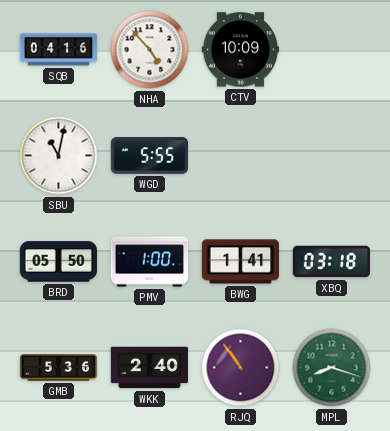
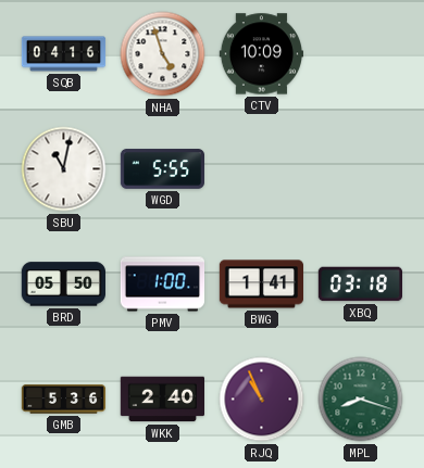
NHA: 4:53 -> 4:57
RJQ: 10:54 -> 10:56
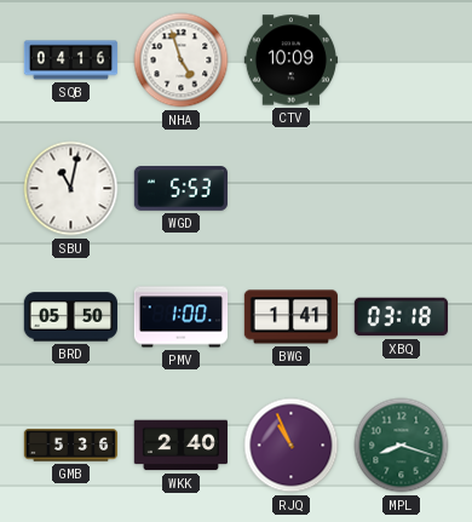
WGD: 5:55 -> 5:53
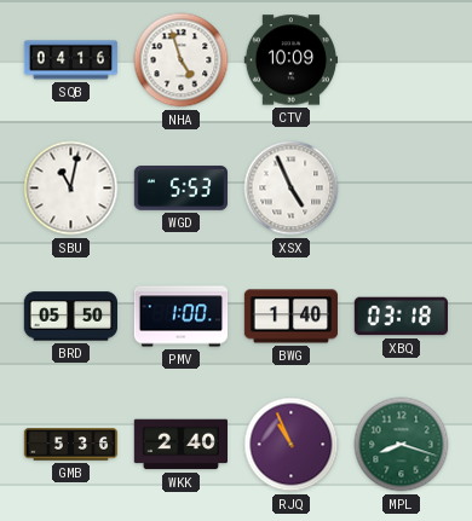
XSX: none -> 4:56
BWG: 1:41 -> 1:40
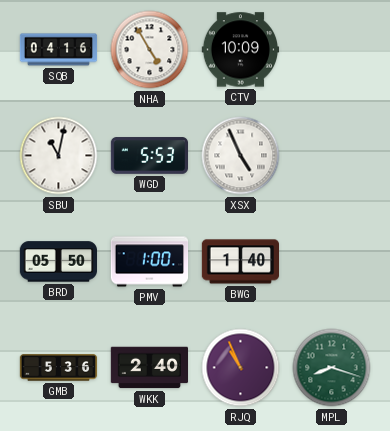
NHA: 4:57 -> 4:55
XBQ: 03:18 -> none
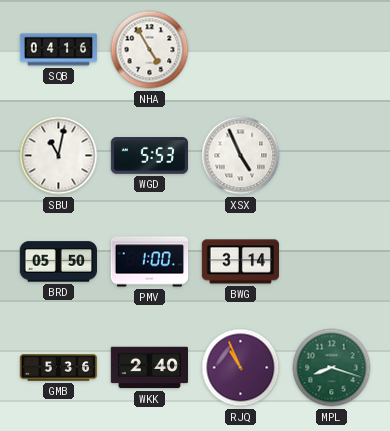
CTV: 10:09 -> none
BWG: 1:40 -> 3:14
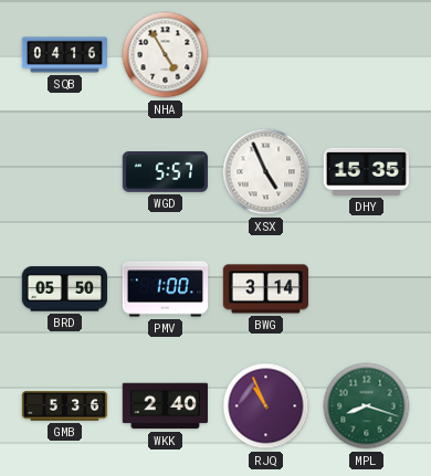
SBU: 11:02 -> none
WGD: 5:53 -> 5:57
DHY: none -> 15:35
